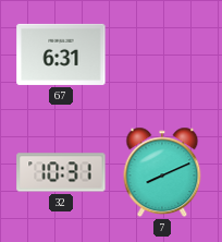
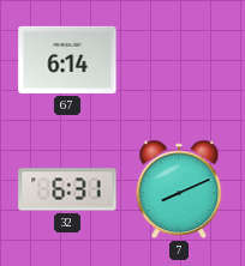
67: 6:31 -> 6:14
32: 10:31 -> 6:31
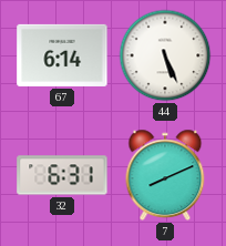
44: none -> 5:26
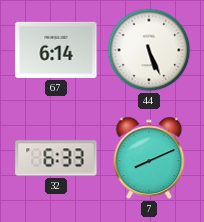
32: 6:31 -> 6:33
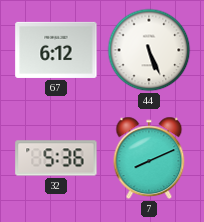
67: 6:14 -> 6:12
32: 6:33 -> 5:36
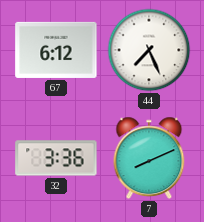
44: 5:26 -> 7:26
32: 5:36 -> 3:36
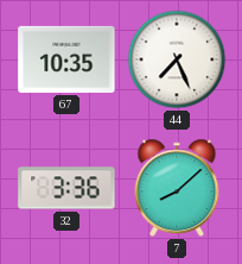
67: 6:12 -> 10:35
7: 8:11 -> 8:08
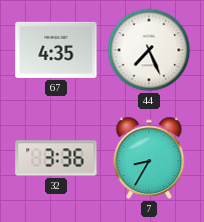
67: 10:35 -> 4:35
7: 8:08 -> 8:35
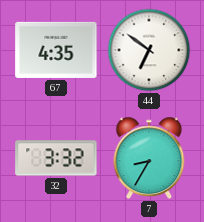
44: 7:26 -> 6:51
32: 3:36 -> 3:32
